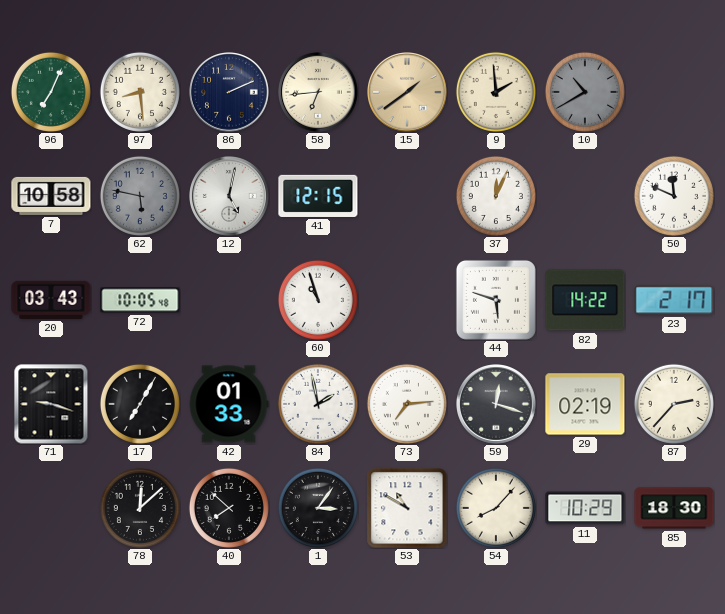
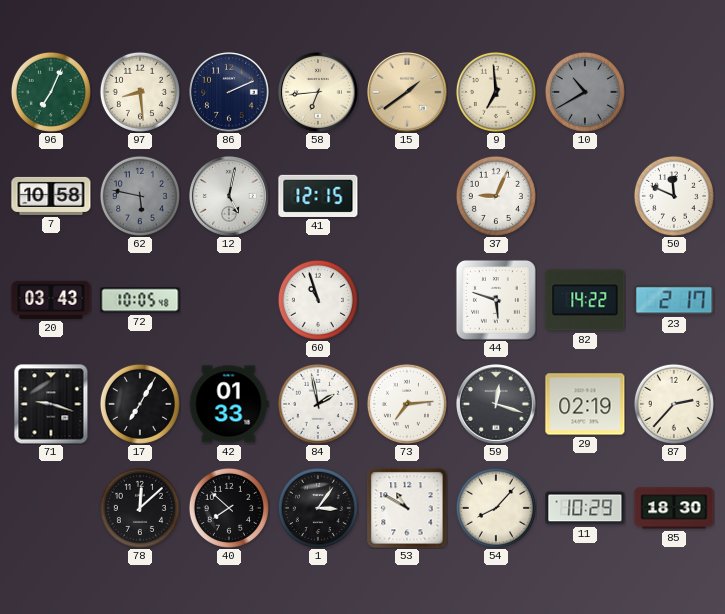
9: 1:59 -> 6:59
37: 12:04 -> 9:04
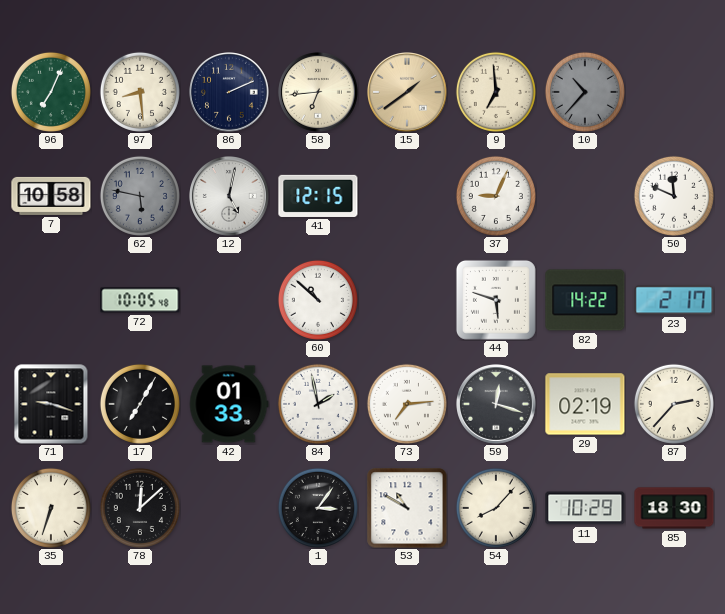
10: 10:40 -> 10:37
20: 03:43 -> none
60: 10:57 -> 10:52
35: none -> 6:33
40: 7:52 -> none
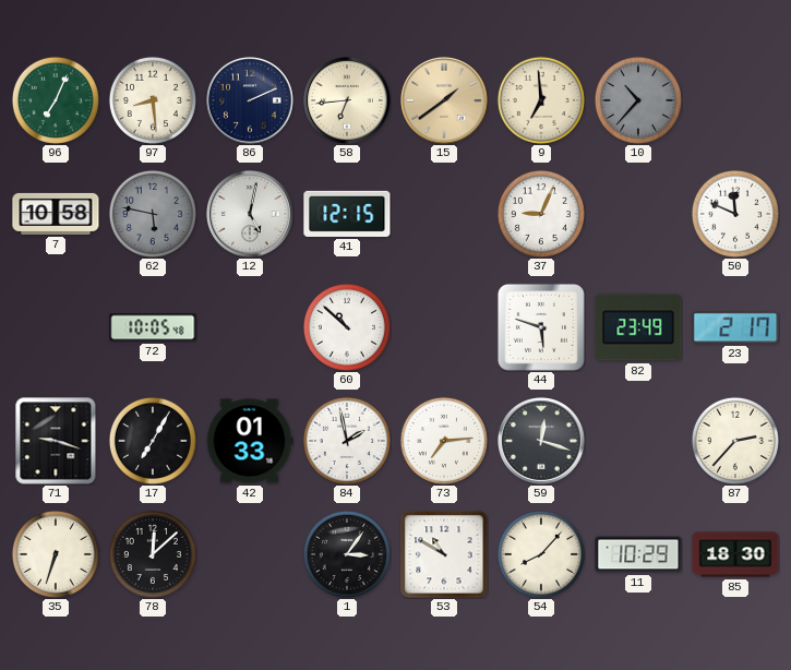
82: 14:22 -> 23:49
29: 02:19 -> none
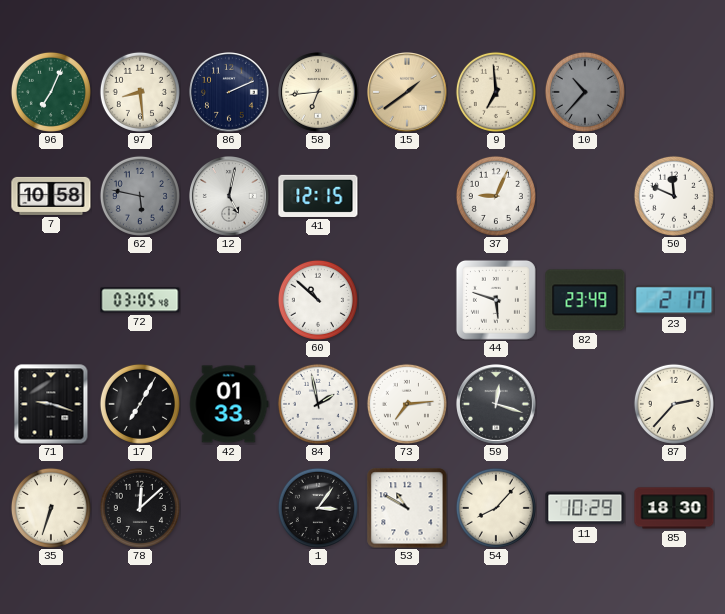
72: 10:05 -> 03:05
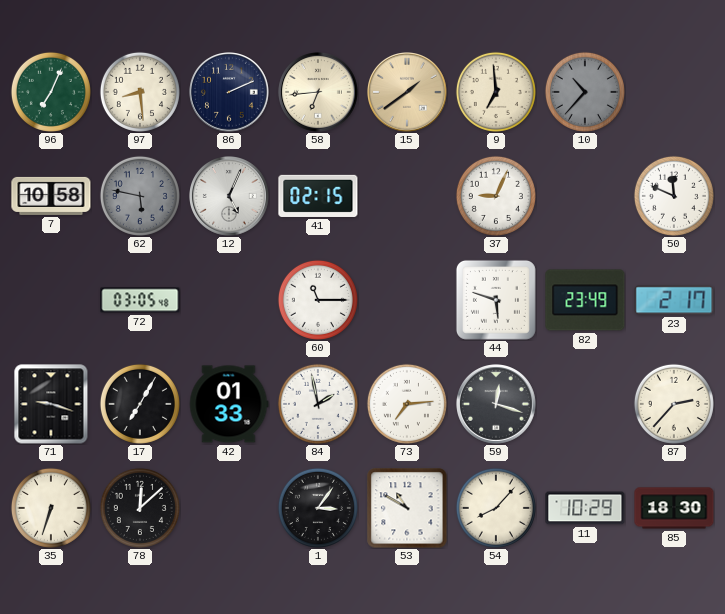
12: 5:02 -> 5:04
41: 12:15 -> 02:15
60: 10:52 -> 11:15
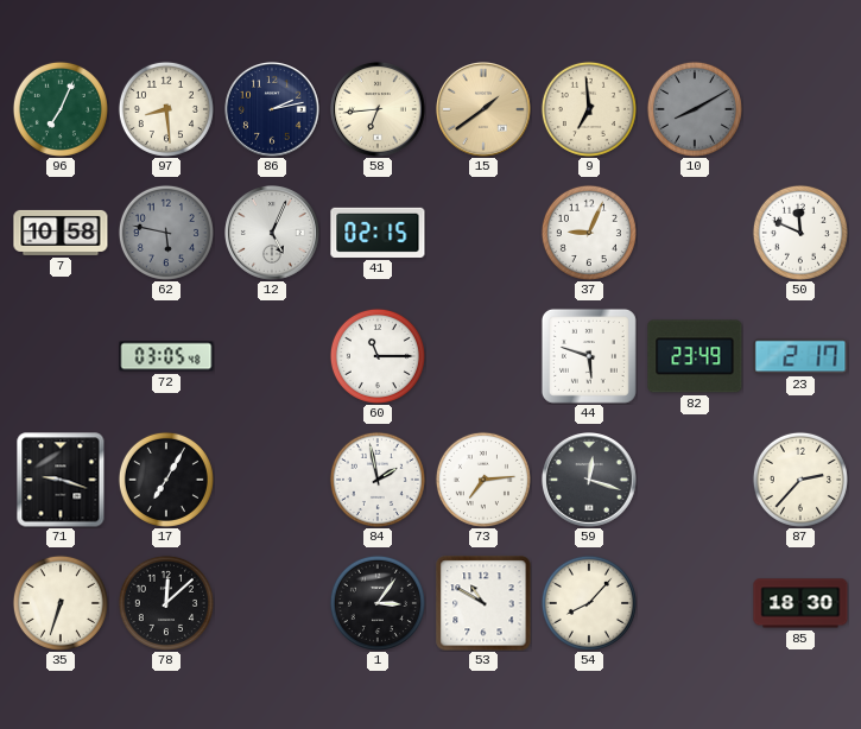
86: 2:11 -> 2:13
10: 10:37 -> 8:10
42: 01:33 -> none
11: 10:29 -> none
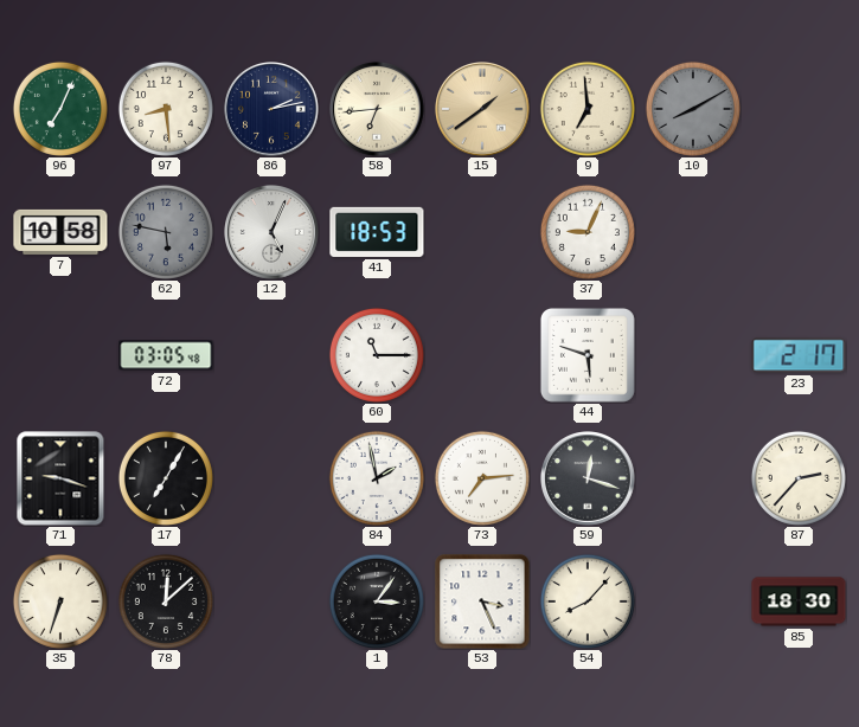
41: 02:15 -> 18:53
50: 11:49 -> none
82: 23:49 -> none
53: 10:50 -> 3:26
